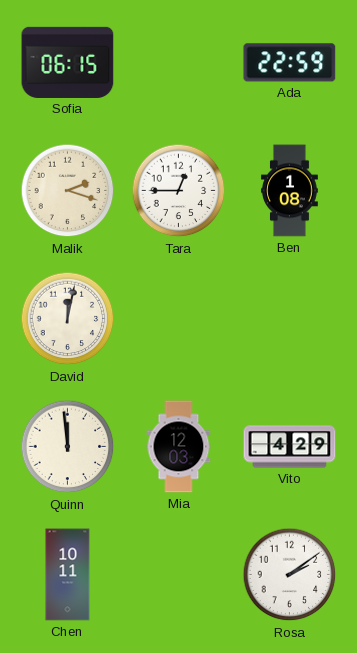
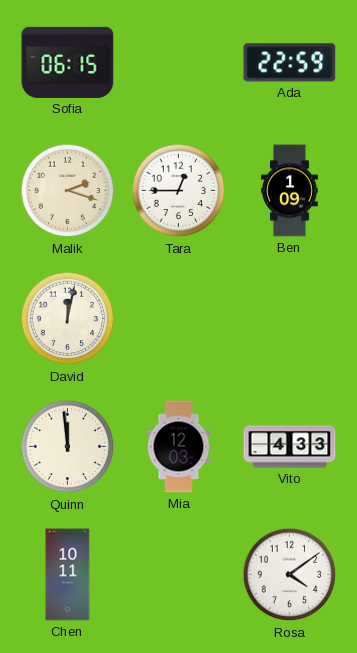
Ben: 1:08 -> 1:09
Vito: 4:29 -> 4:33
Rosa: 2:09 -> 4:09
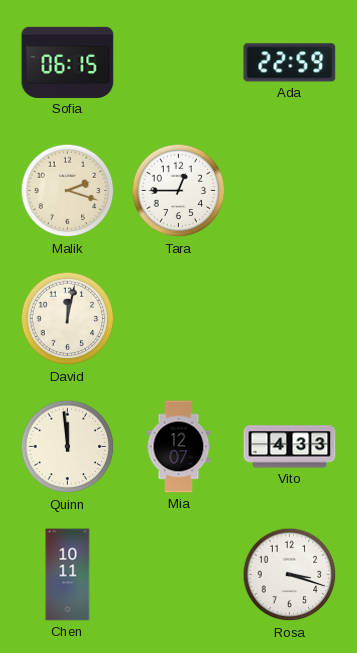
Ben: 1:09 -> none
Mia: 12:03 -> 12:07
Rosa: 4:09 -> 3:18
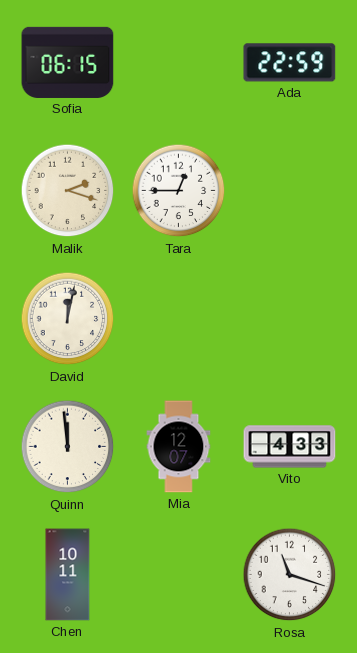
Rosa: 3:18 -> 11:18
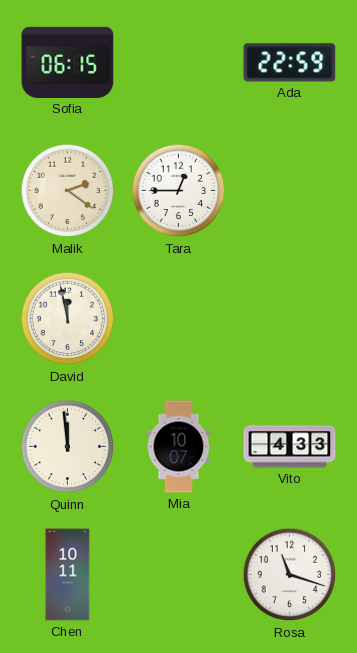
Malik: 2:18 -> 2:21
David: 12:02 -> 11:58
Mia: 12:07 -> 10:07
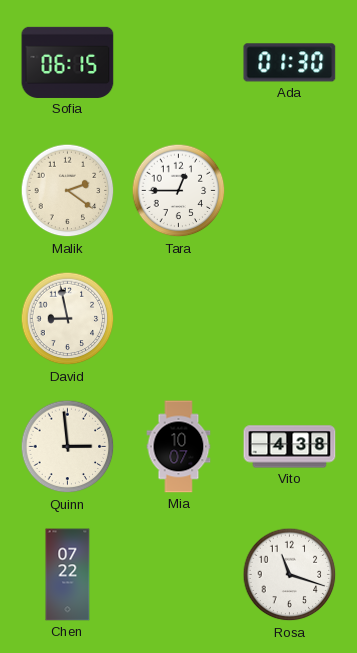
Ada: 22:59 -> 01:30
David: 11:58 -> 8:58
Quinn: 11:59 -> 2:59
Vito: 4:33 -> 4:38
Chen: 10:11 -> 07:22
